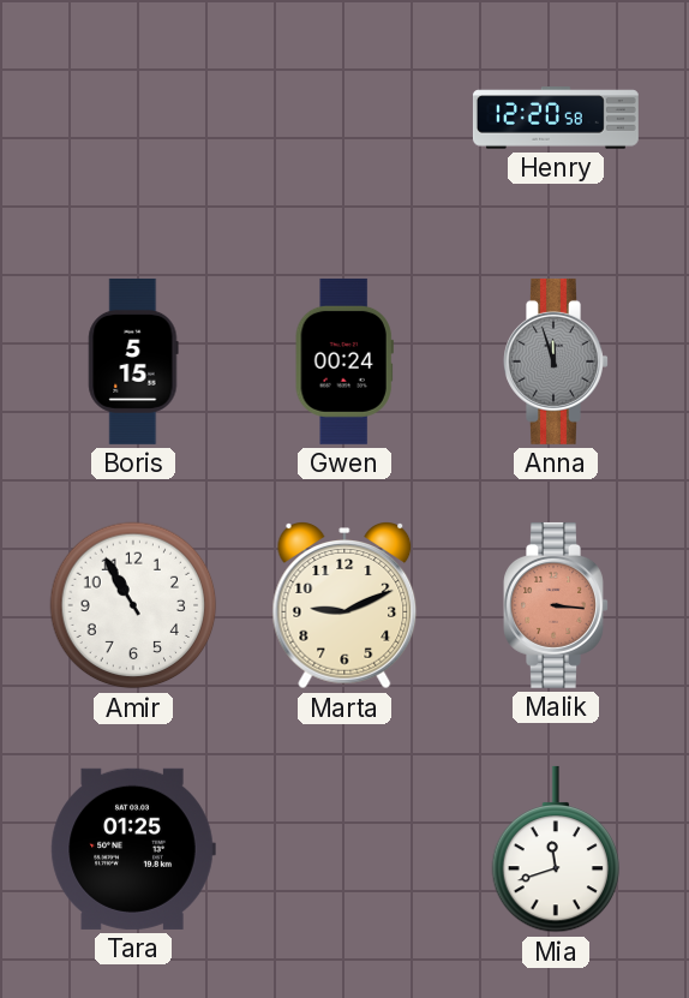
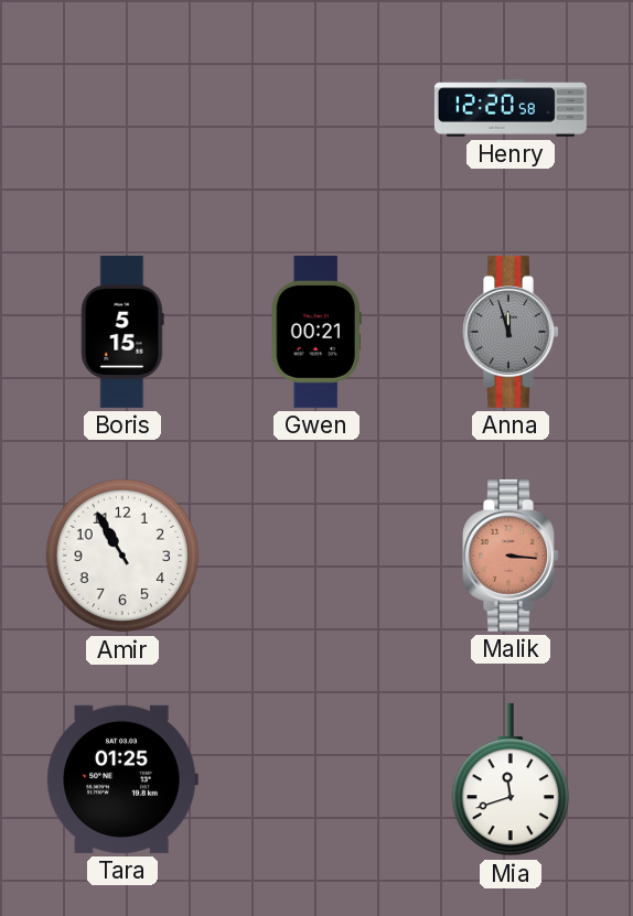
Gwen: 00:24 -> 00:21
Marta: 9:11 -> none
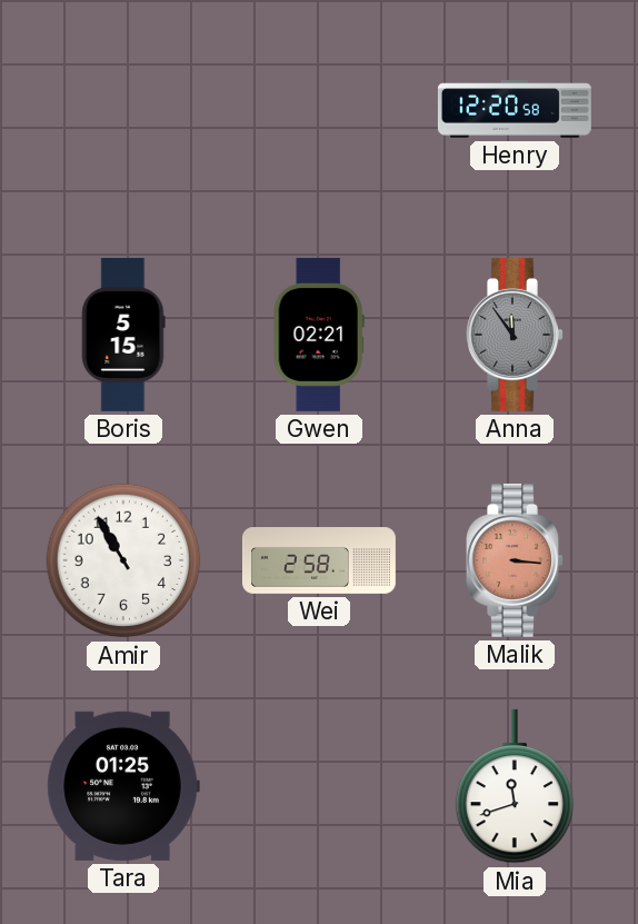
Gwen: 00:21 -> 02:21
Anna: 11:57 -> 11:54
Wei: none -> 2:58
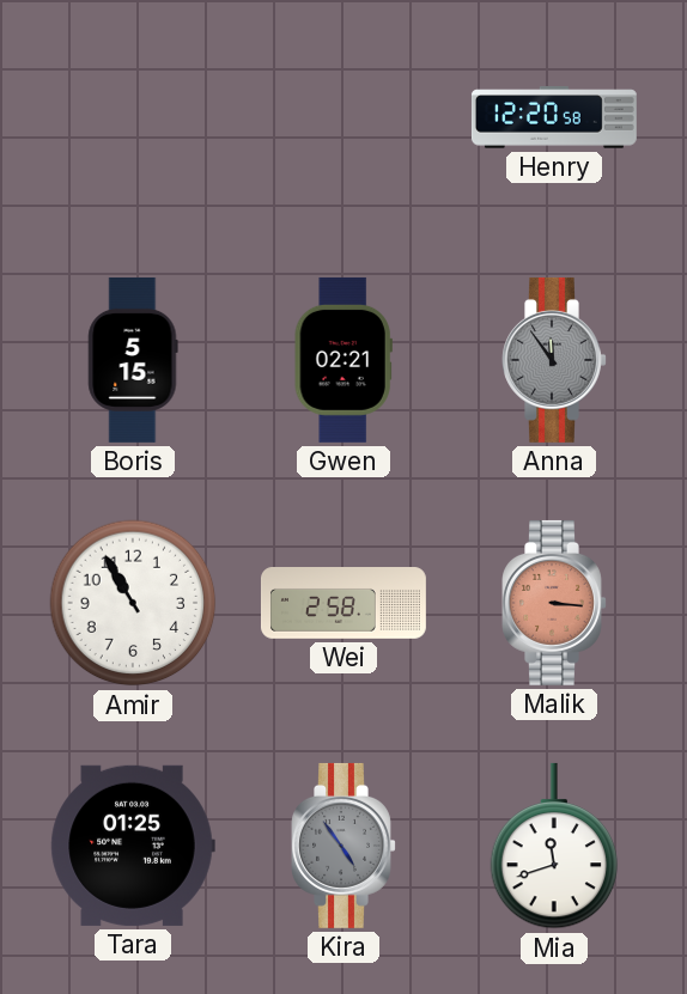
Kira: none -> 4:54
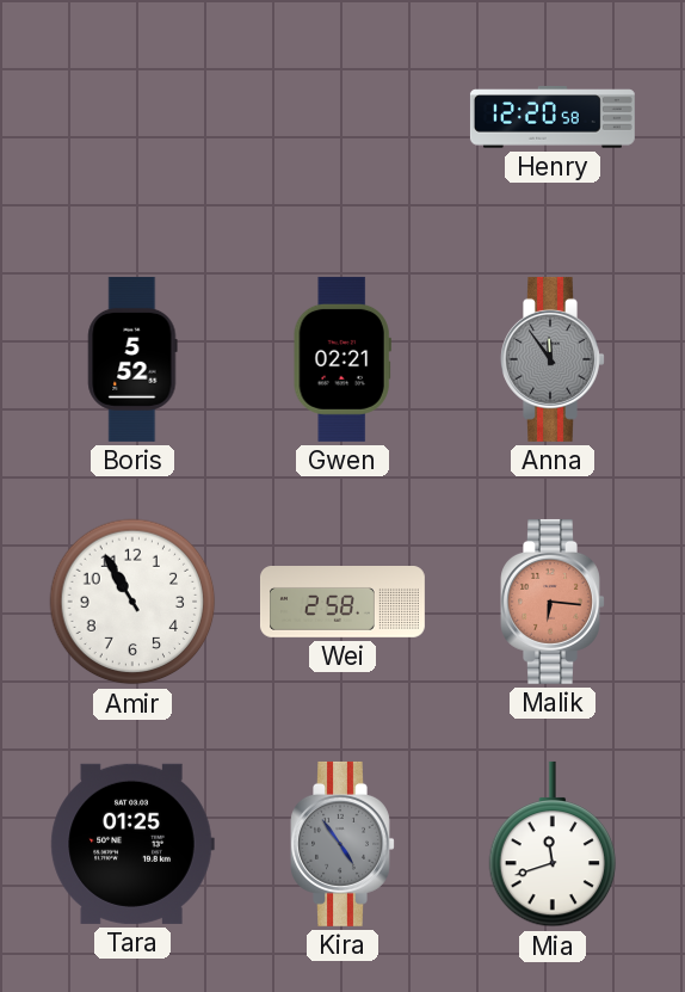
Boris: 5:15 -> 5:52
Malik: 3:16 -> 6:16
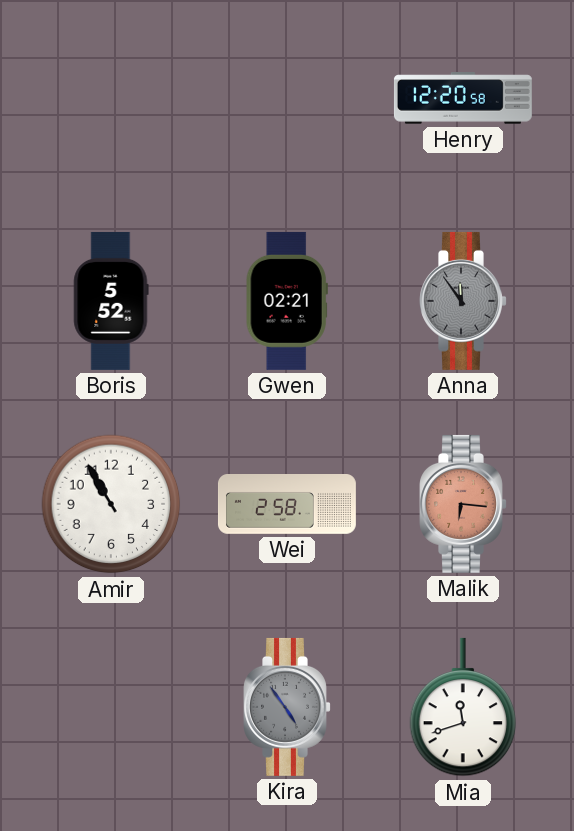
Tara: 01:25 -> none
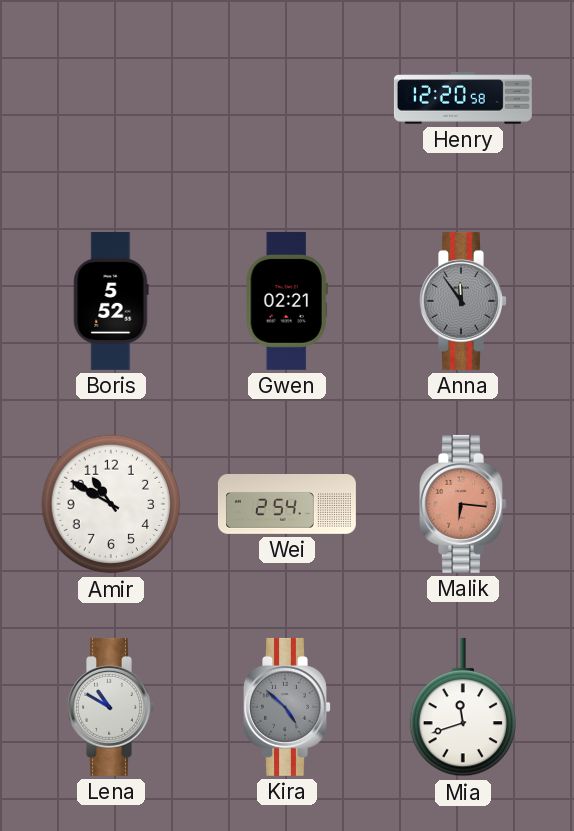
Amir: 10:55 -> 10:50
Wei: 2:58 -> 2:54
Lena: none -> 10:50
Kira: 4:54 -> 4:52
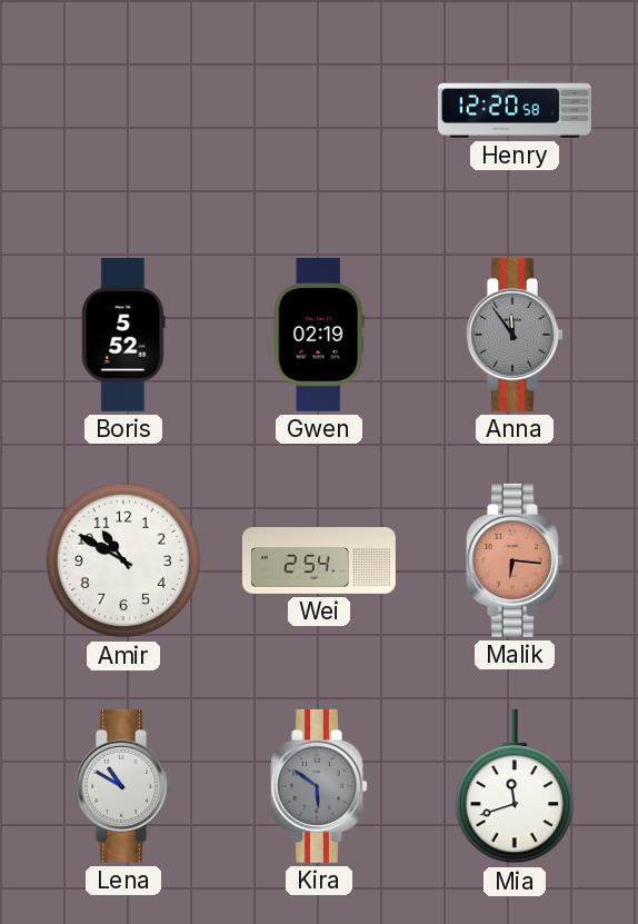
Gwen: 02:21 -> 02:19
Kira: 4:52 -> 5:51
